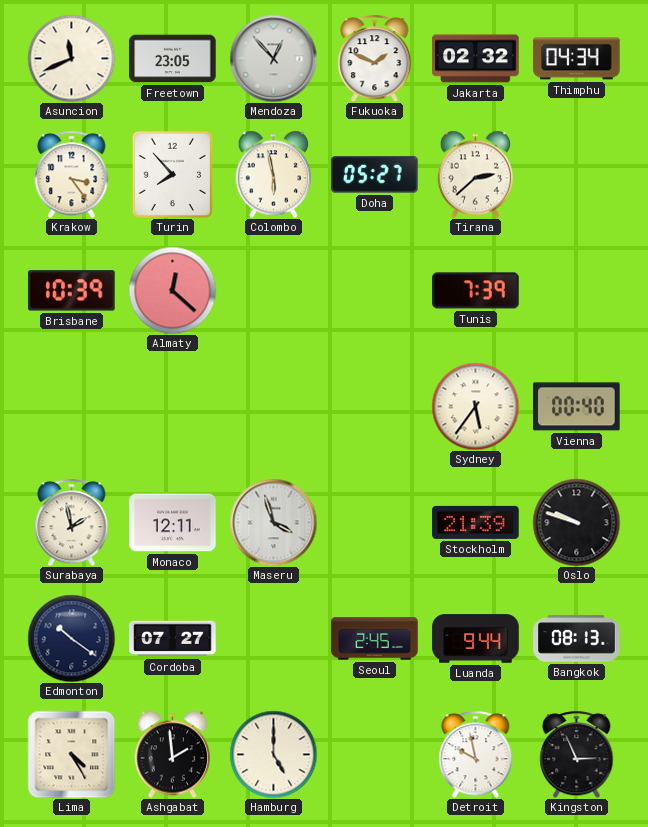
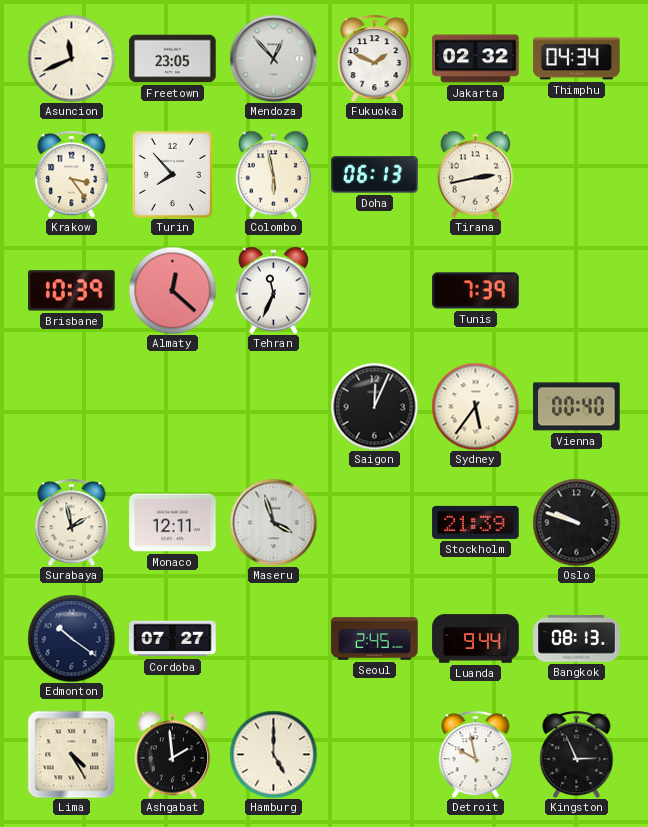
Doha: 05:27 -> 06:13
Tirana: 2:38 -> 2:43
Tehran: none -> 11:34
Saigon: none -> 12:04
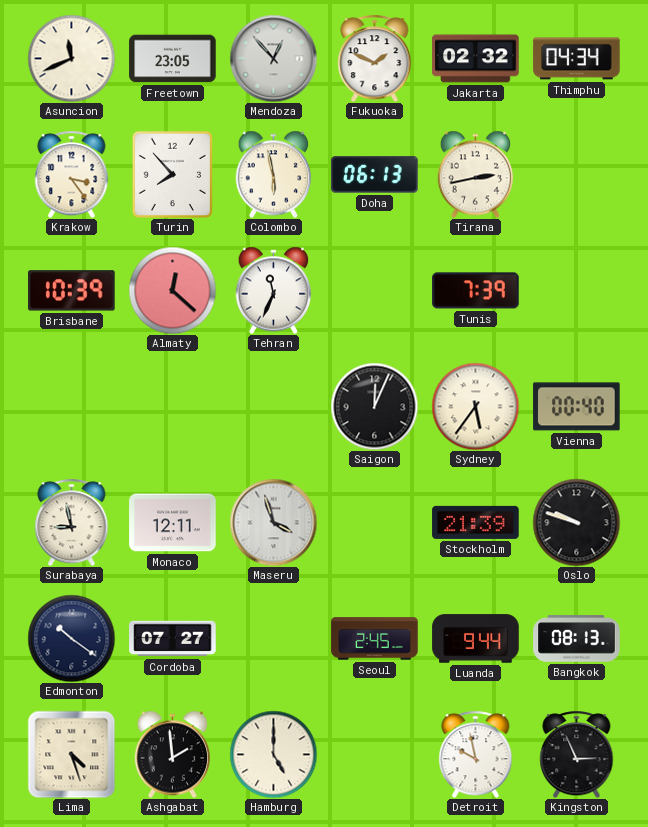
Surabaya: 1:58 -> 8:58
Lima: 4:25 -> 4:27
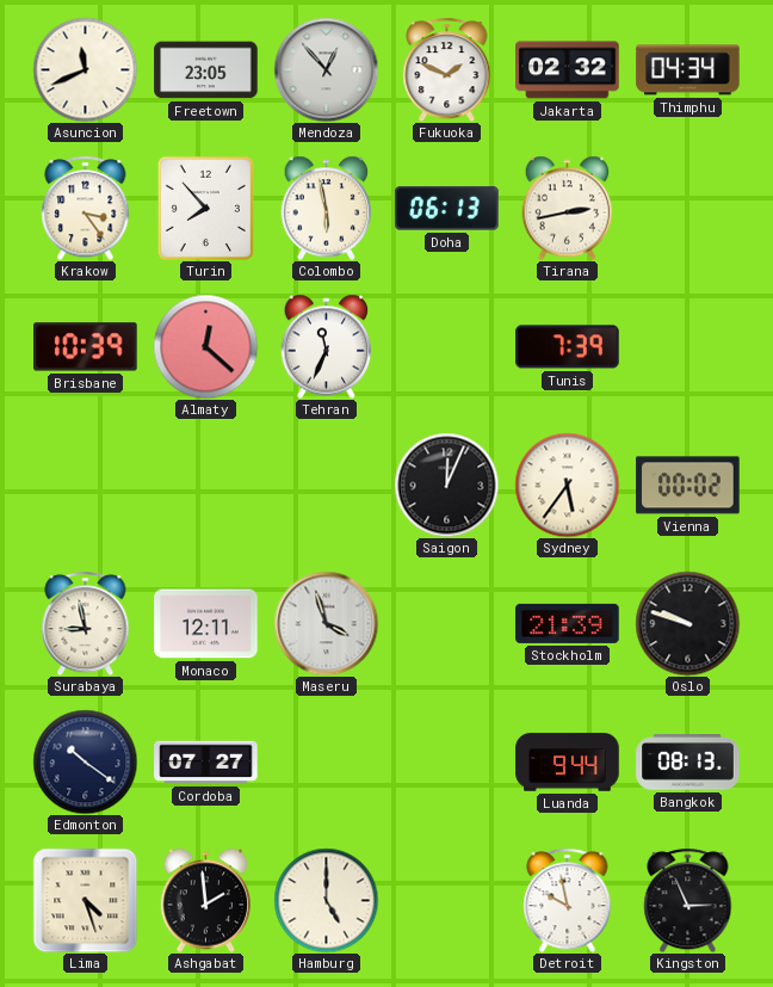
Vienna: 00:40 -> 00:02
Seoul: 2:45 -> none
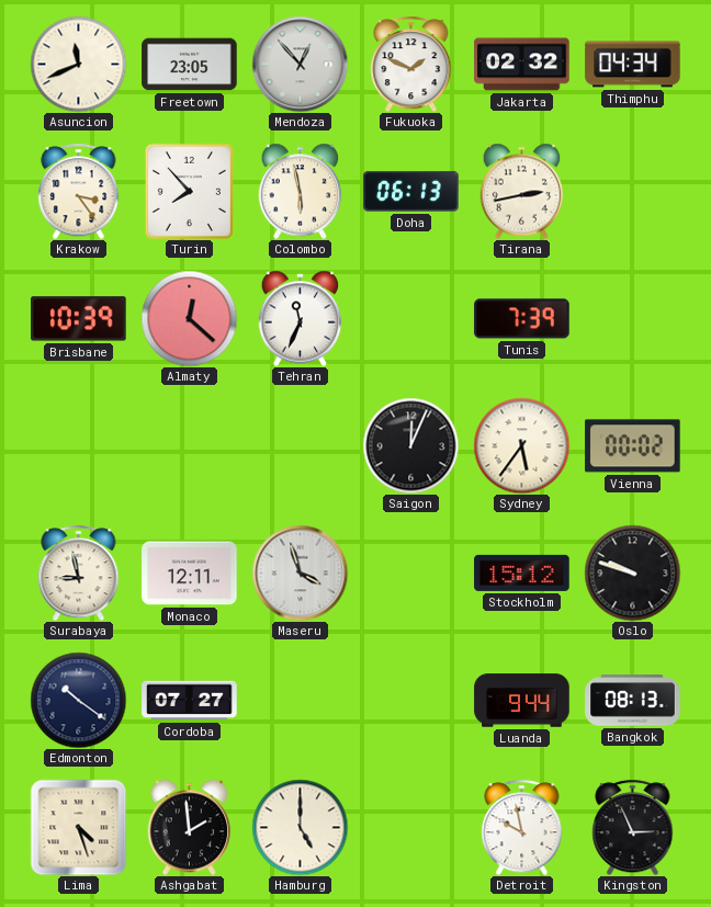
Stockholm: 21:39 -> 15:12
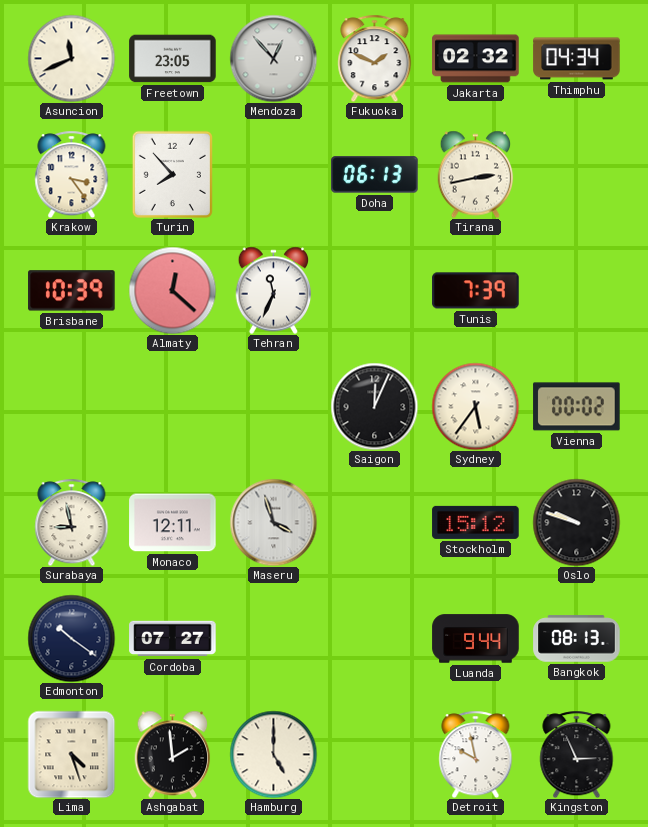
Colombo: 5:58 -> none
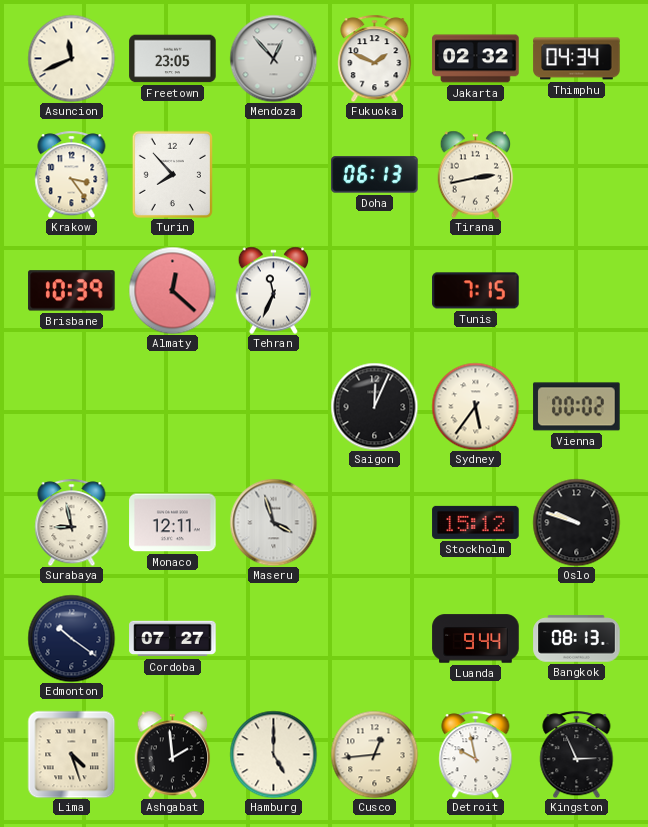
Tunis: 7:39 -> 7:15
Cusco: none -> 12:44
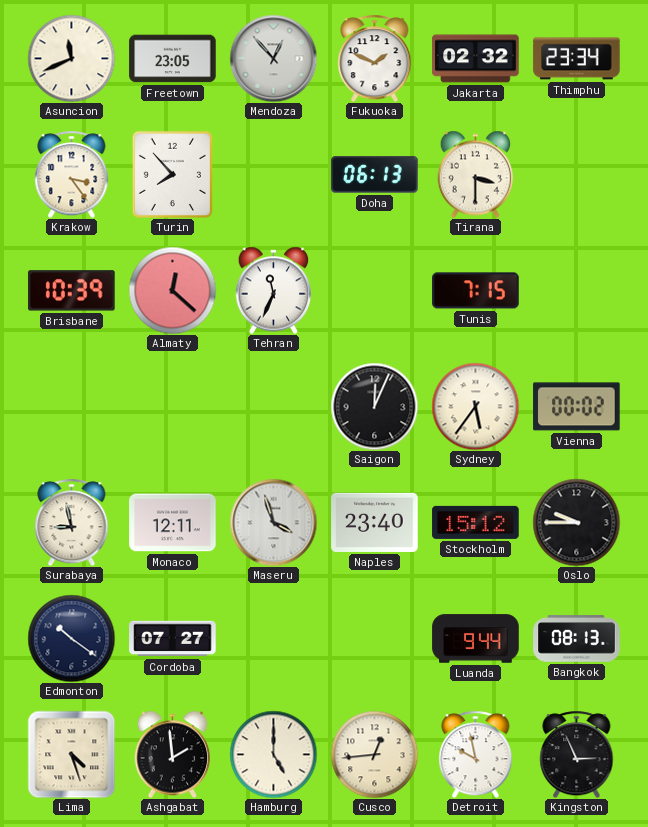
Thimphu: 04:34 -> 23:34
Tirana: 2:43 -> 3:30
Naples: none -> 23:40
Oslo: 9:48 -> 9:45
